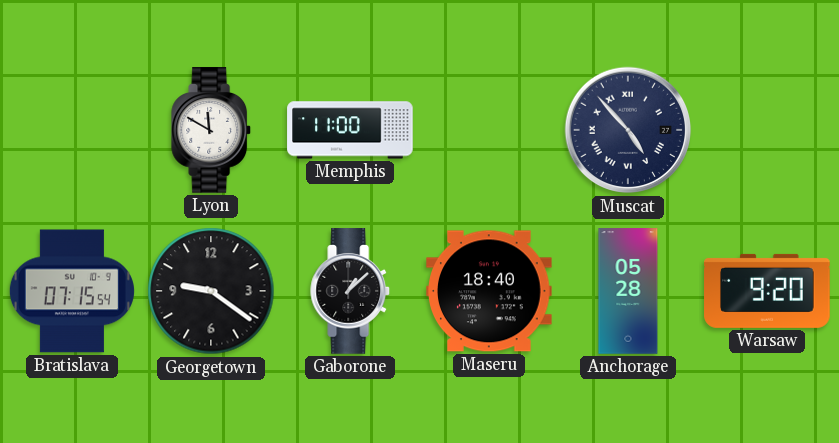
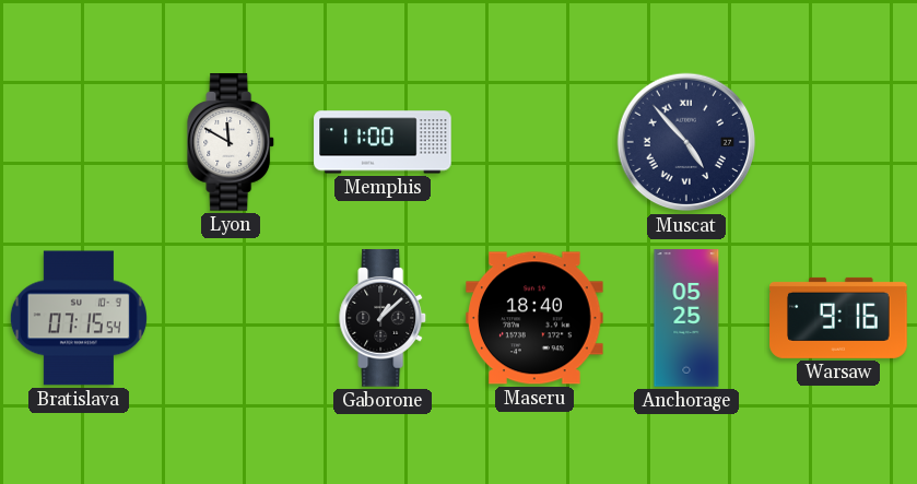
Georgetown: 9:21 -> none
Anchorage: 05:28 -> 05:25
Warsaw: 9:20 -> 9:16
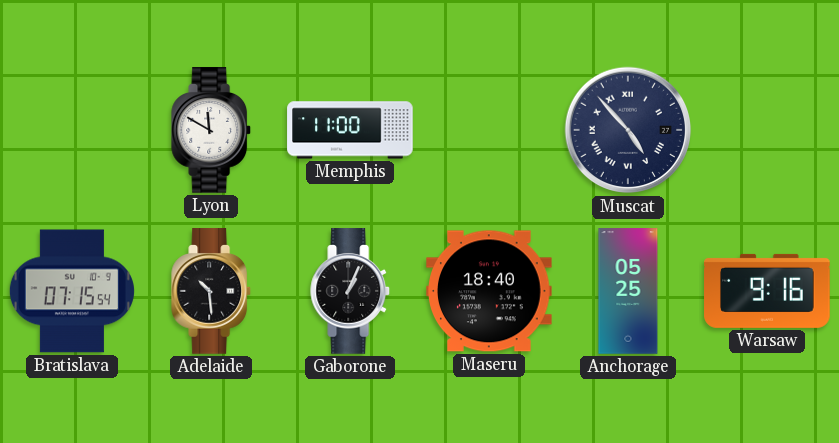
Adelaide: none -> 10:29
Gaborone: 1:08 -> 1:04
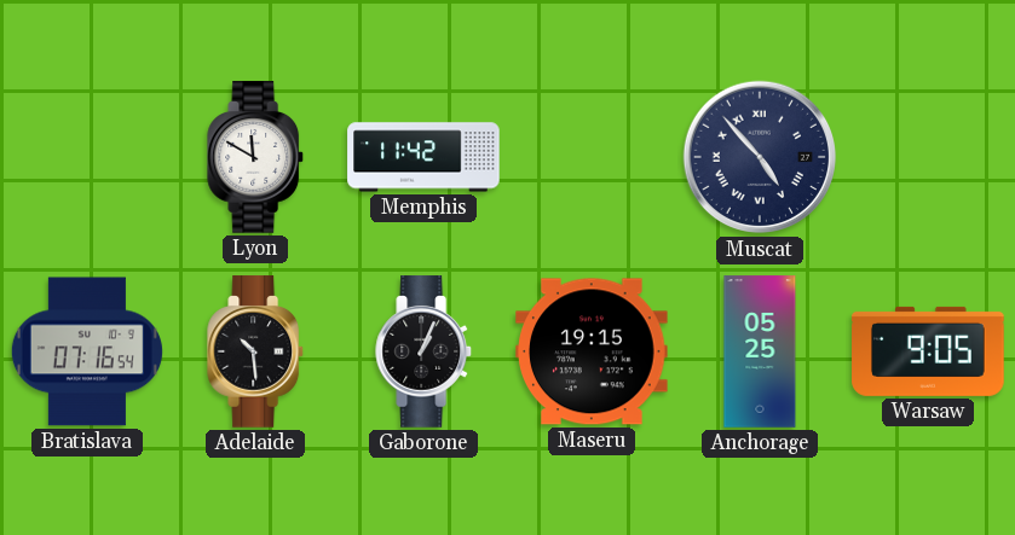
Memphis: 11:00 -> 11:42
Bratislava: 07:15 -> 07:16
Maseru: 18:40 -> 19:15
Warsaw: 9:16 -> 9:05
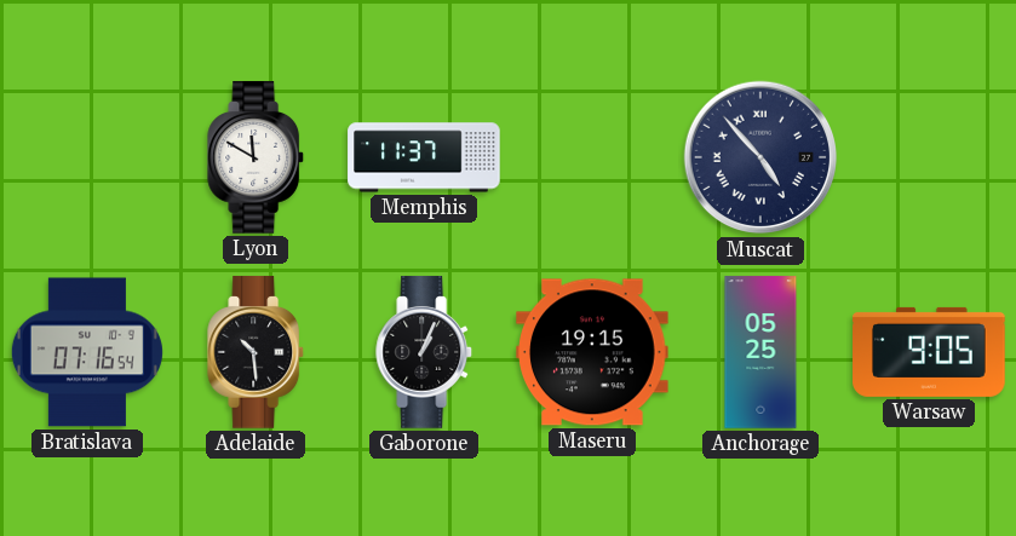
Memphis: 11:42 -> 11:37
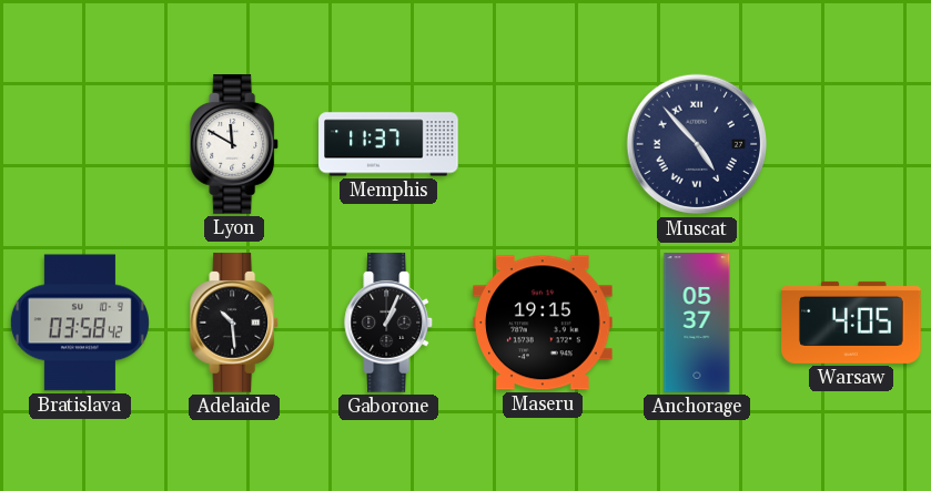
Bratislava: 07:16 -> 03:58
Anchorage: 05:25 -> 05:37
Warsaw: 9:05 -> 4:05
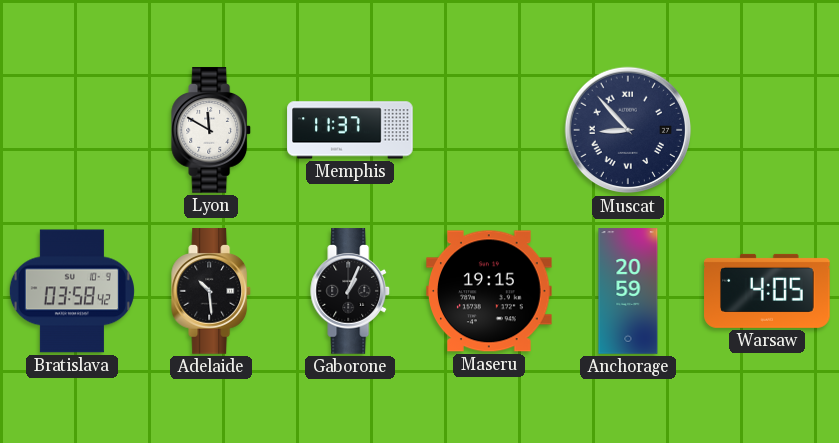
Muscat: 4:53 -> 8:53
Anchorage: 05:37 -> 20:59
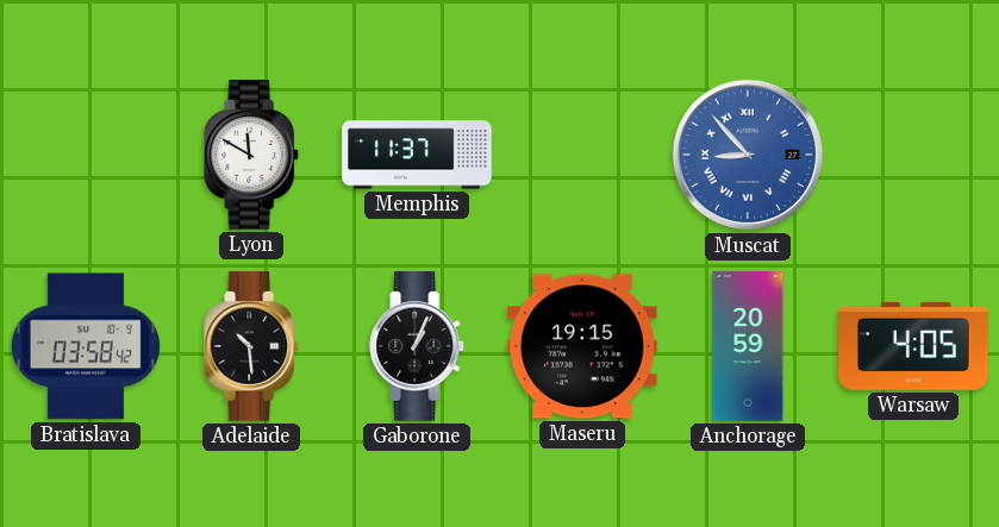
Muscat dial: navy -> blue
